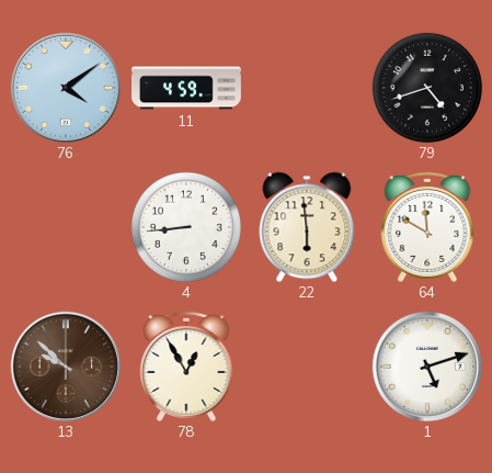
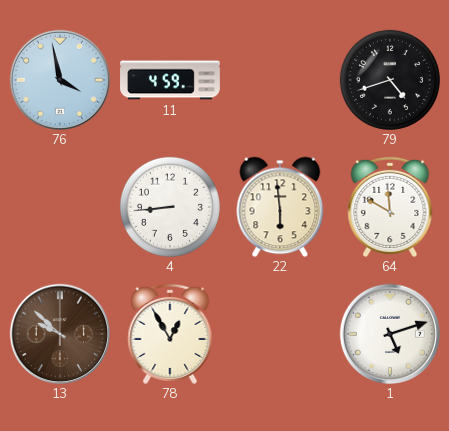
76: 4:09 -> 3:58
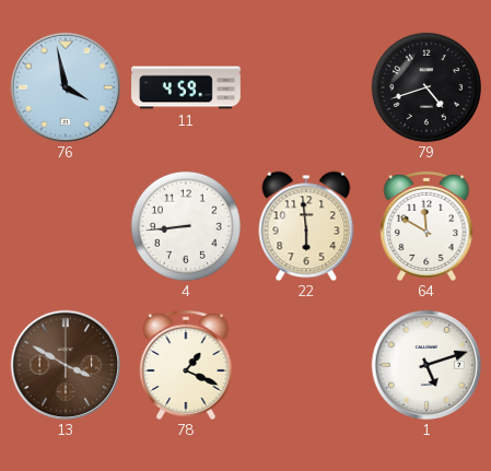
13: 9:52 -> 3:50
78: 12:55 -> 1:19
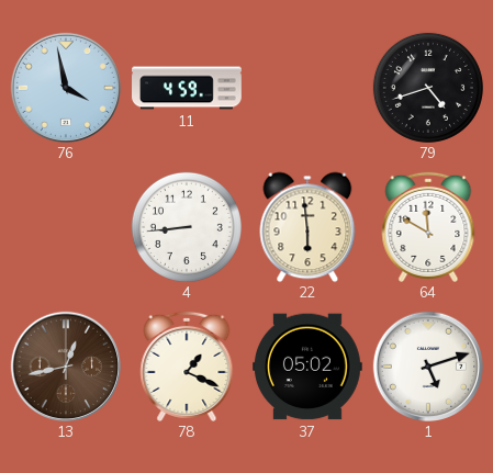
13: 3:50 -> 12:43
37: none -> 05:02
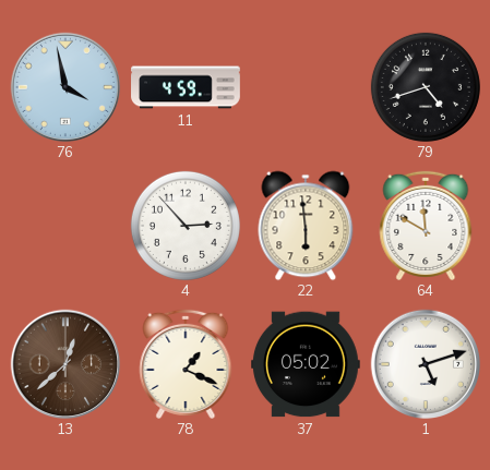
4: 8:44 -> 2:53
13: 12:43 -> 12:38
